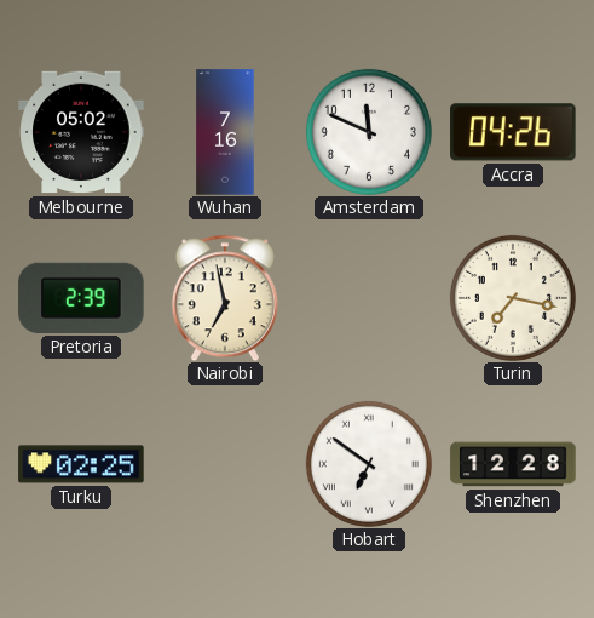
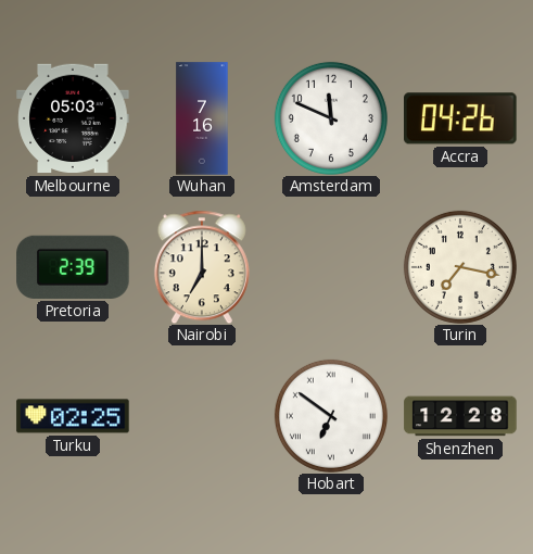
Melbourne: 05:02 -> 05:03
Nairobi: 6:58 -> 7:00
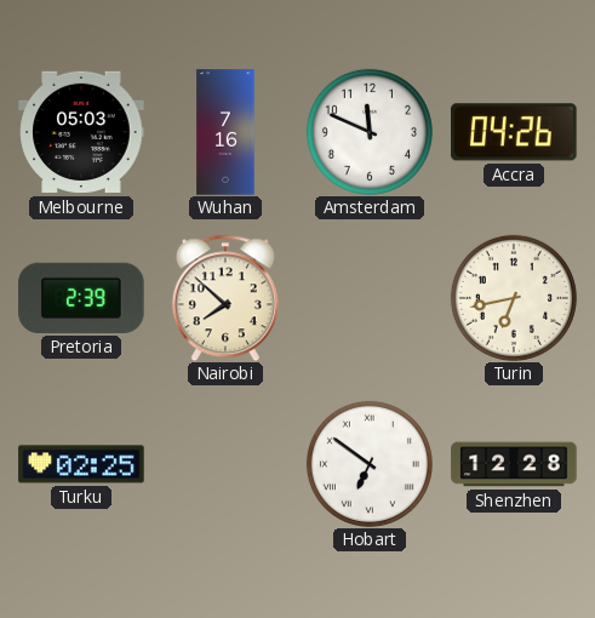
Nairobi: 7:00 -> 7:52
Turin: 7:17 -> 6:43
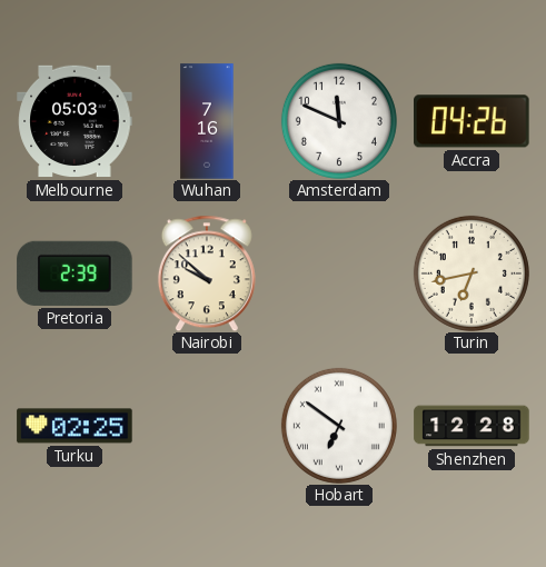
Nairobi: 7:52 -> 9:52
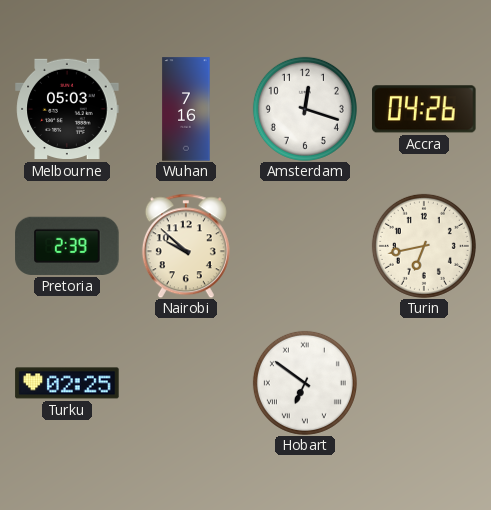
Amsterdam: 11:49 -> 12:18
Shenzhen: 12:28 -> none
